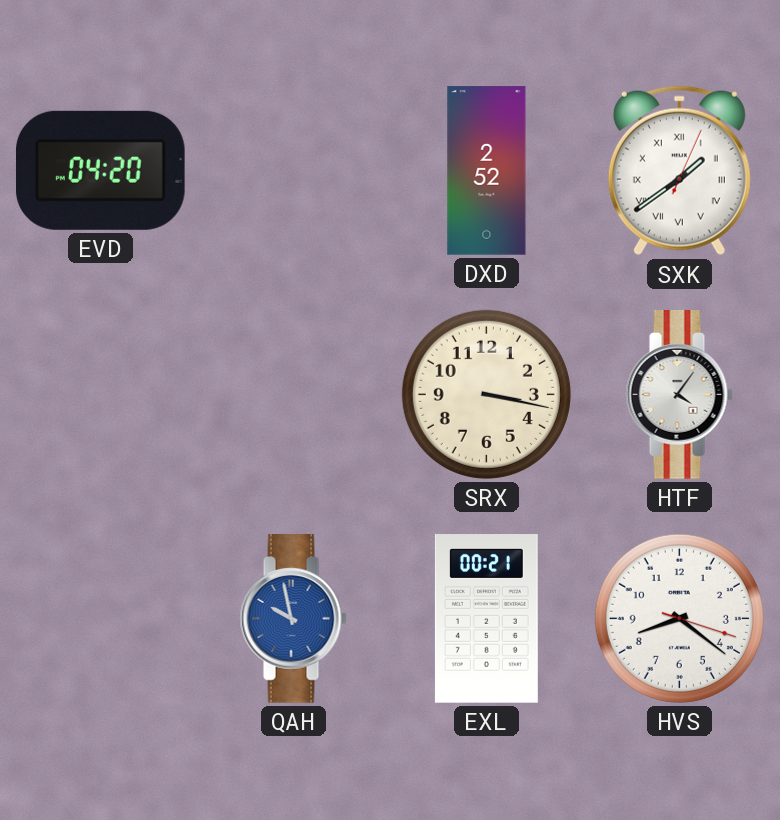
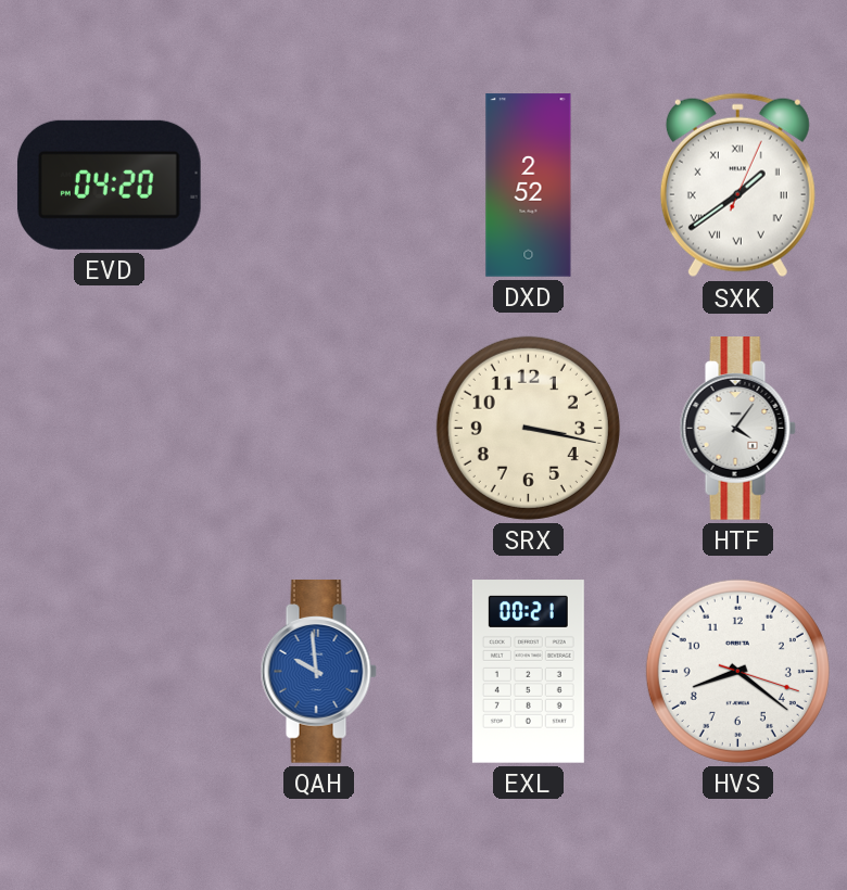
QAH: 9:58 -> 9:59
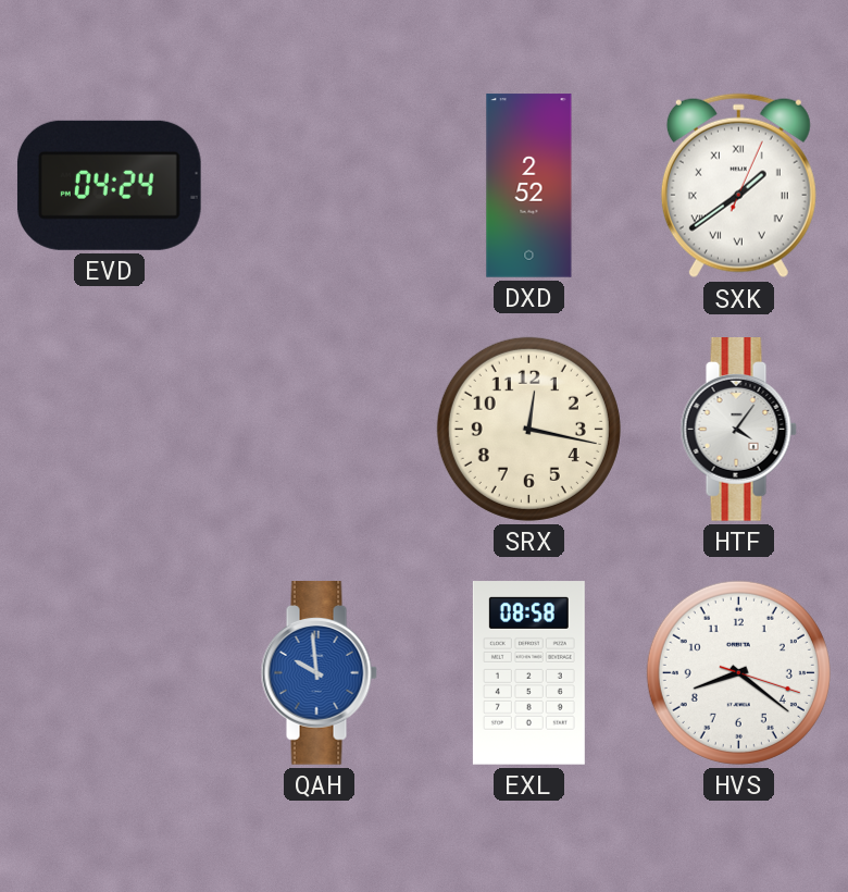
EVD: 04:20 -> 04:24
SRX: 3:17 -> 12:17
EXL: 00:21 -> 08:58
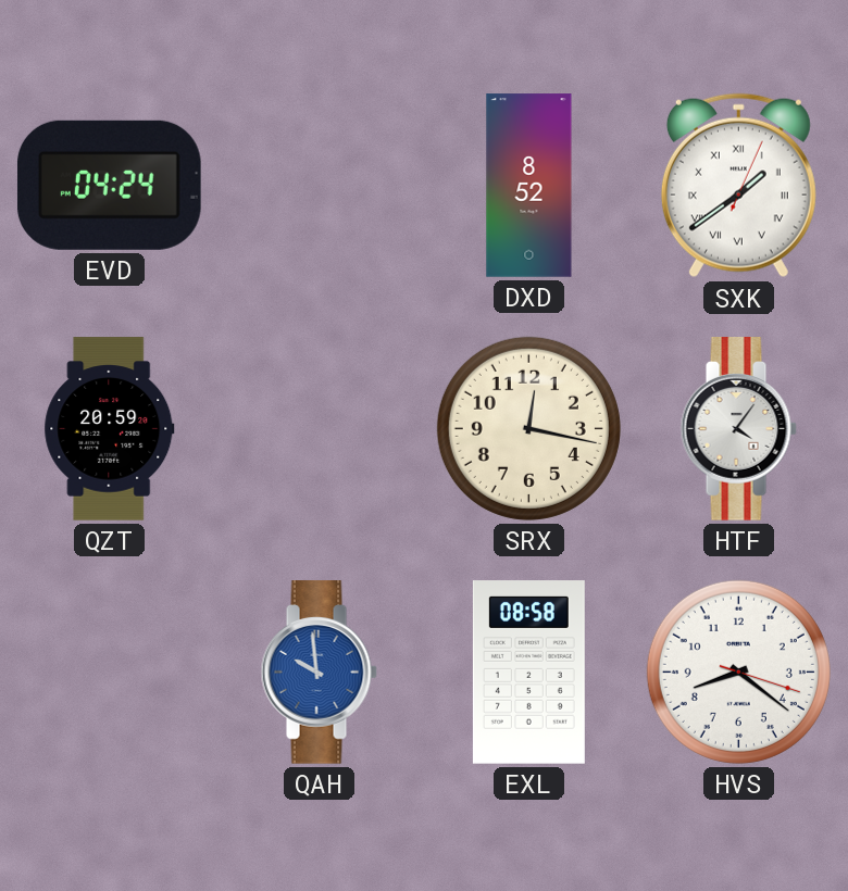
DXD: 2:52 -> 8:52
QZT: none -> 20:59
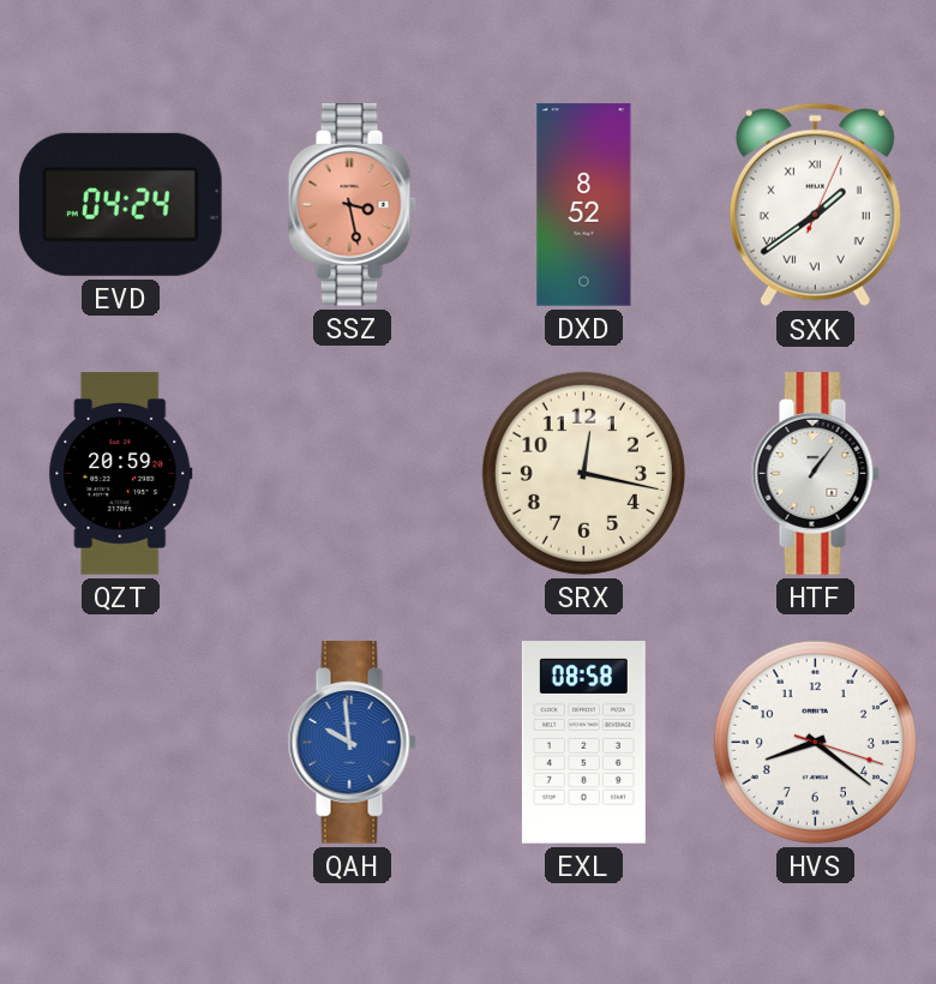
SSZ: none -> 3:28
HTF: 4:06 -> 1:06
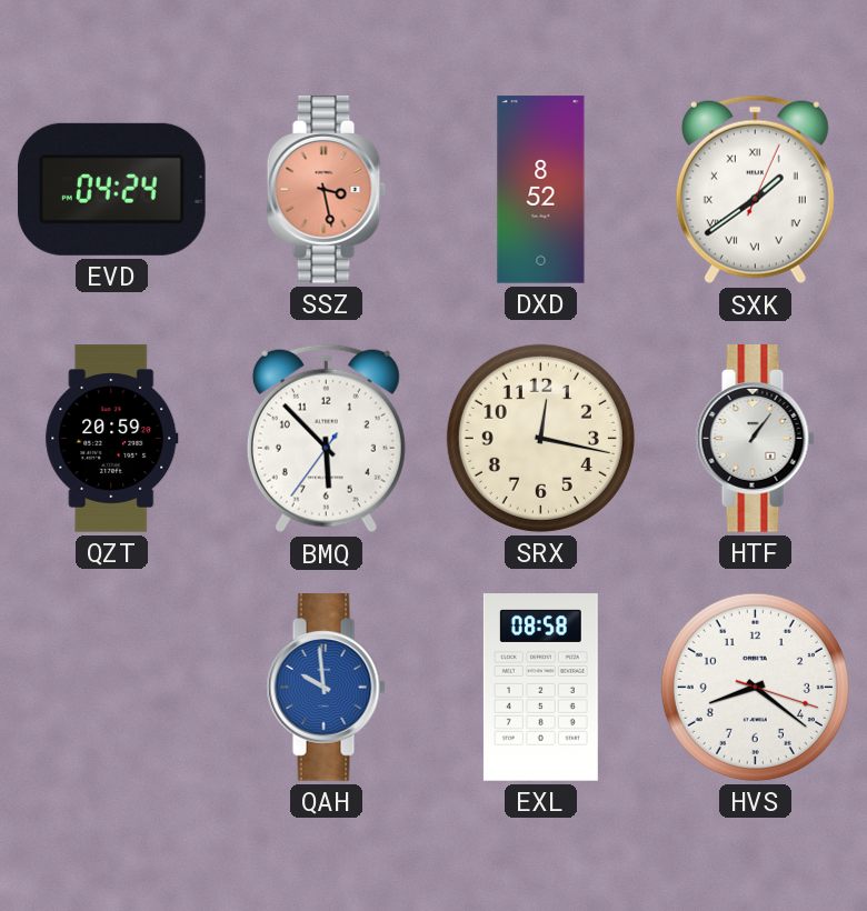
BMQ: none -> 5:52
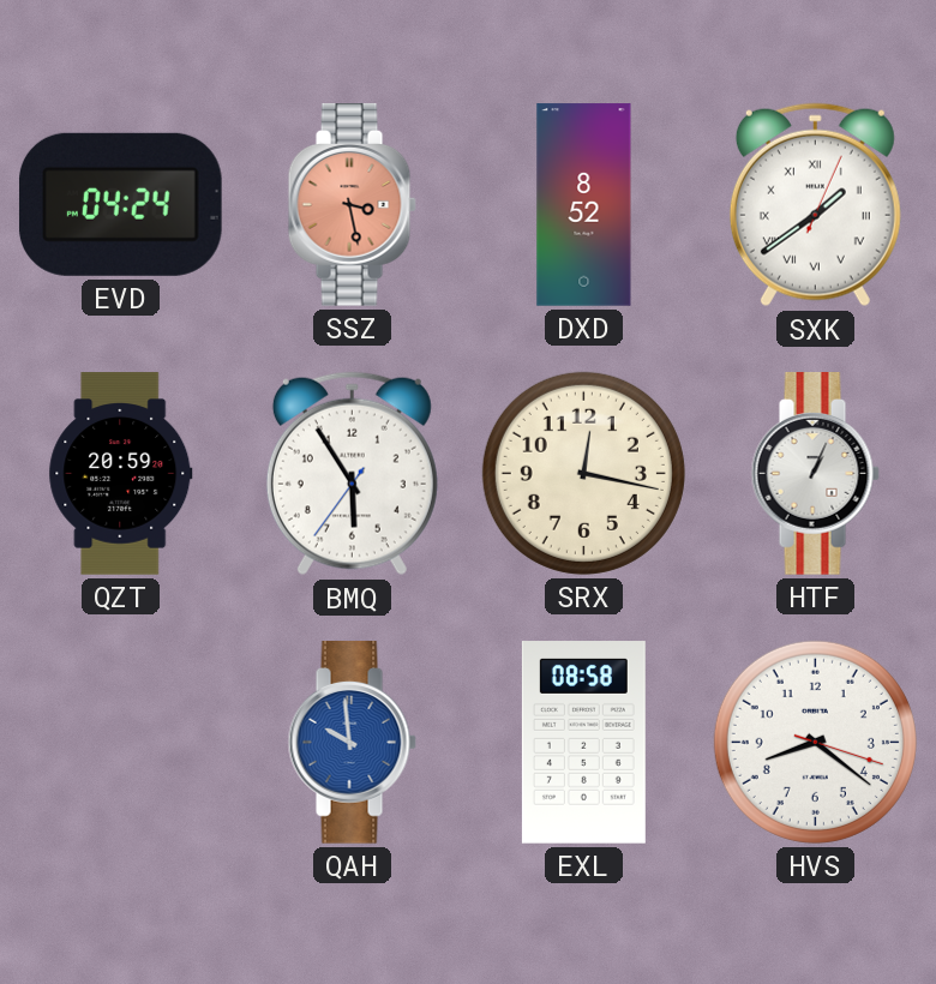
BMQ: 5:52 -> 5:54
HTF: 1:06 -> 1:04
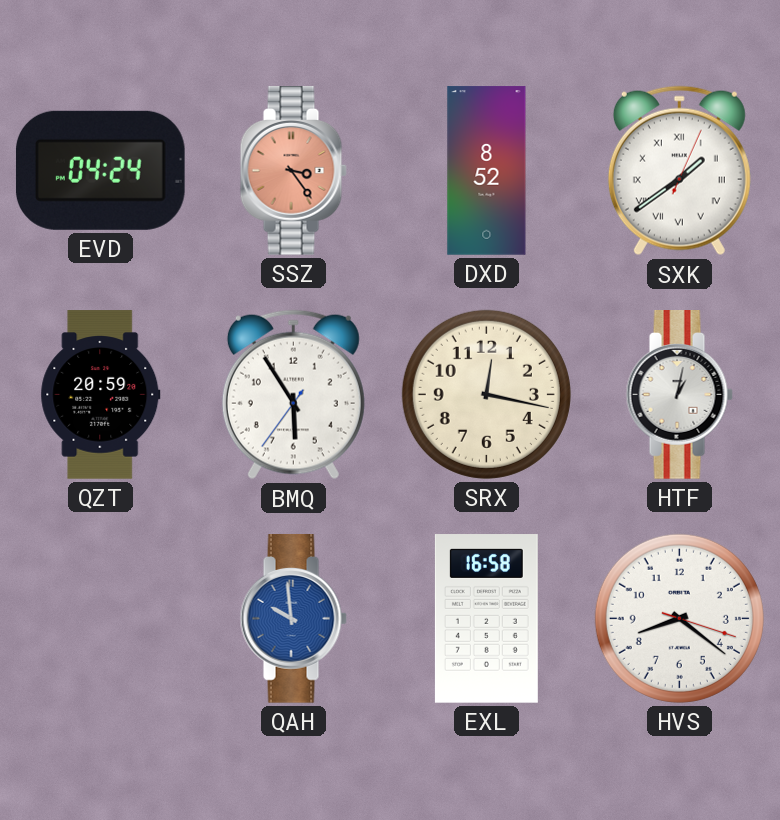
SSZ: 3:28 -> 3:24
HTF: 1:04 -> 1:02
EXL: 08:58 -> 16:58
